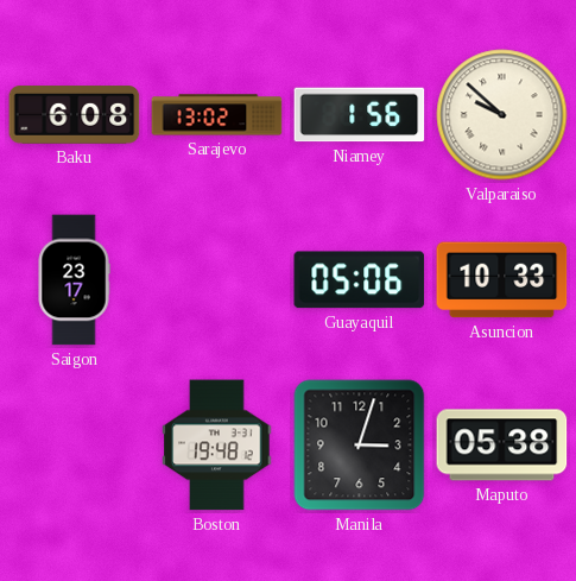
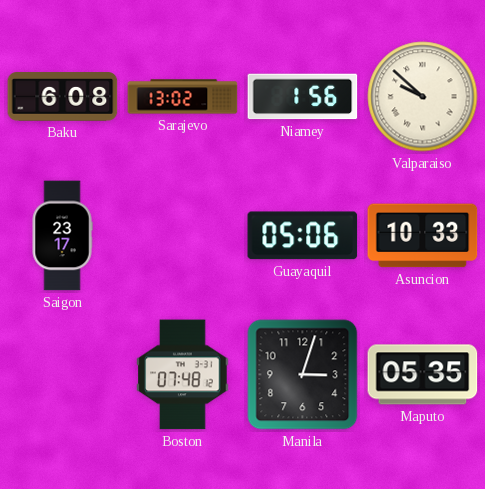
Boston: 19:48 -> 07:48
Maputo: 05:38 -> 05:35
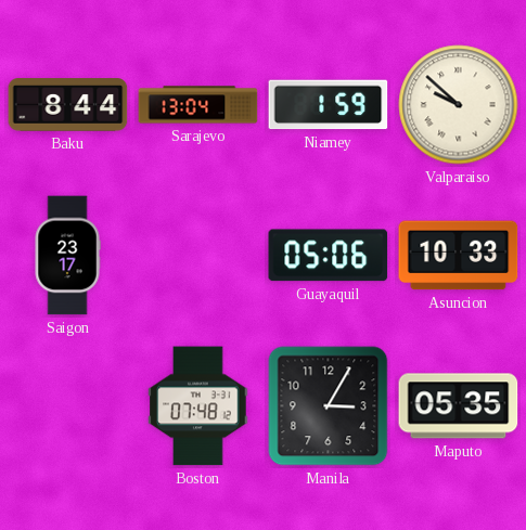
Baku: 6:08 -> 8:44
Sarajevo: 13:02 -> 13:04
Niamey: 1:56 -> 1:59
Manila: 3:03 -> 3:05
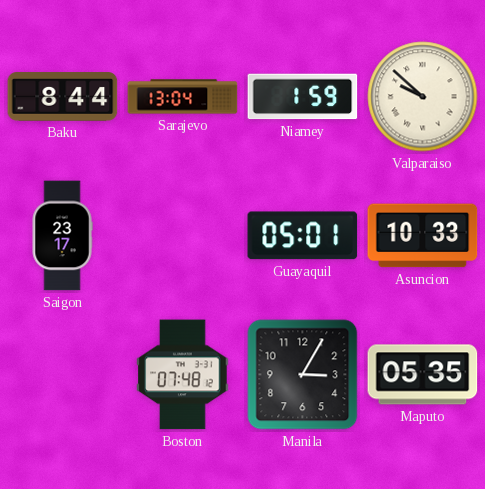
Guayaquil: 05:06 -> 05:01
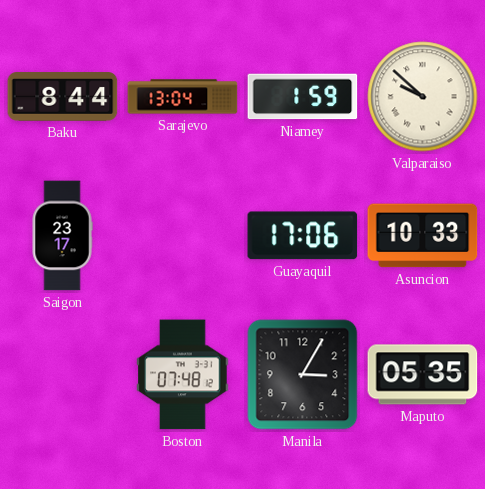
Guayaquil: 05:01 -> 17:06
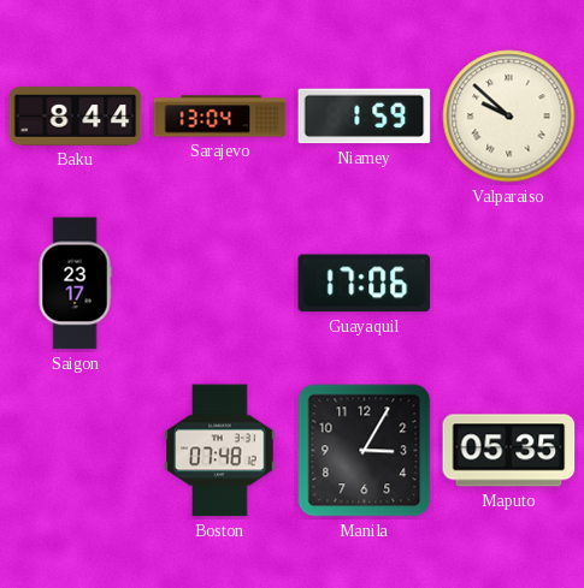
Asuncion: 10:33 -> none
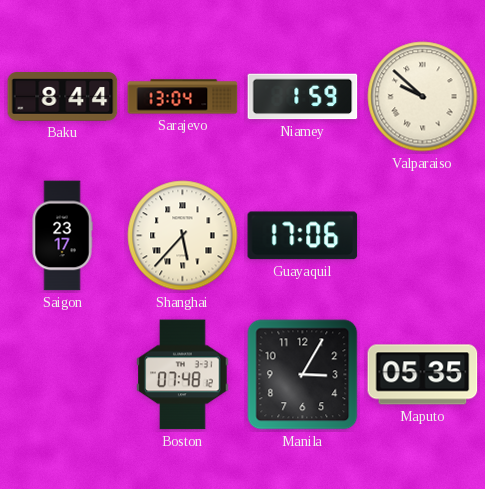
Shanghai: none -> 5:37
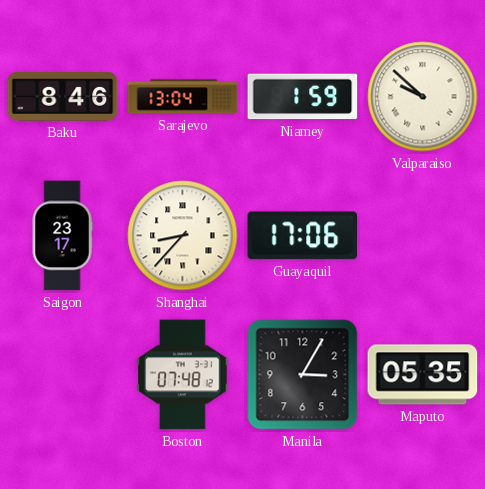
Baku: 8:44 -> 8:46
Shanghai: 5:37 -> 8:37
